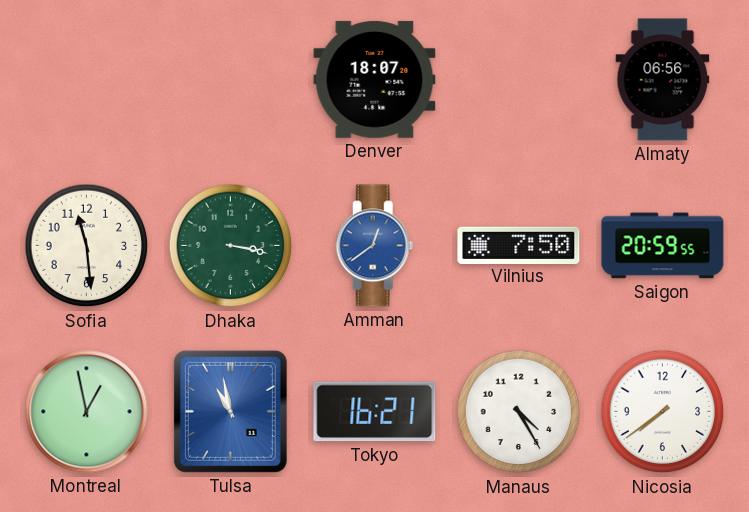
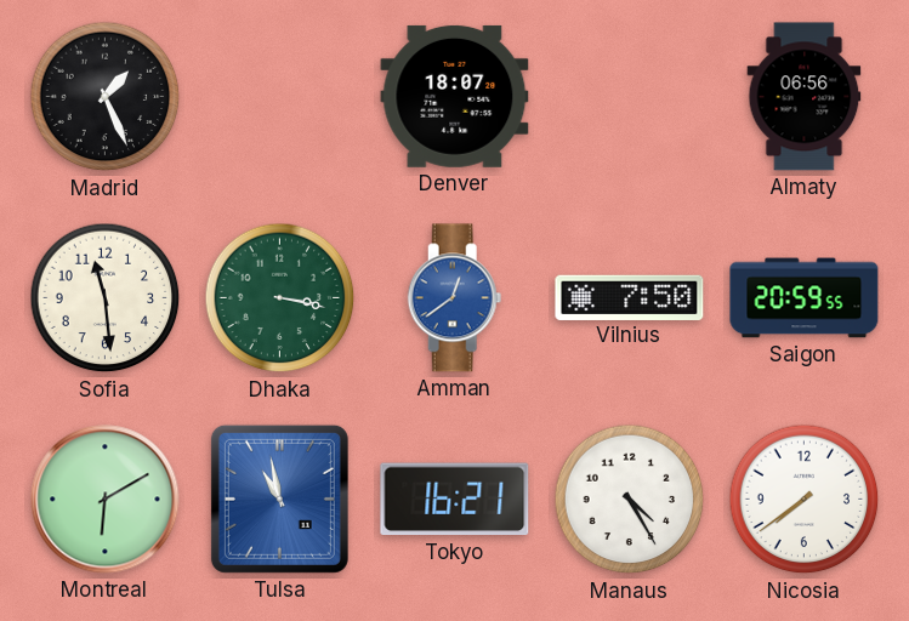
Madrid: none -> 1:26
Montreal: 12:58 -> 6:10
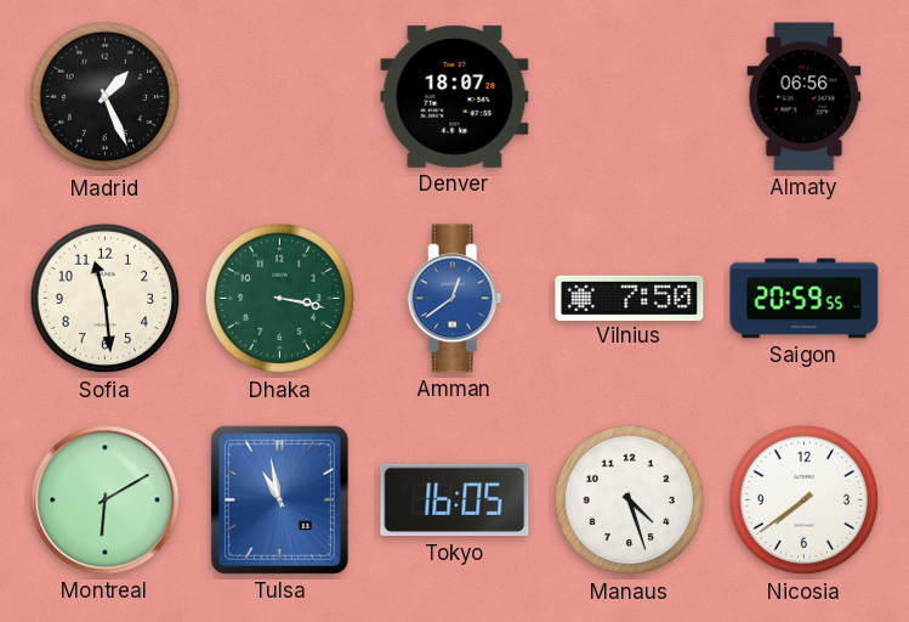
Tokyo: 16:21 -> 16:05
Manaus: 4:25 -> 4:27
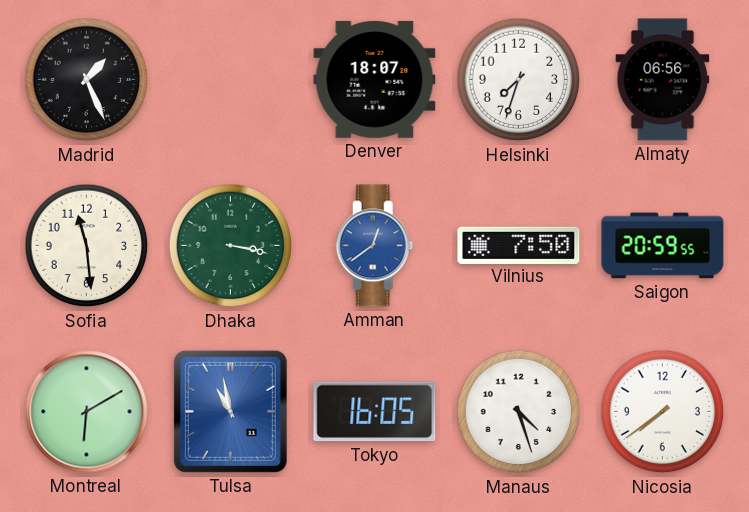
Helsinki: none -> 7:33
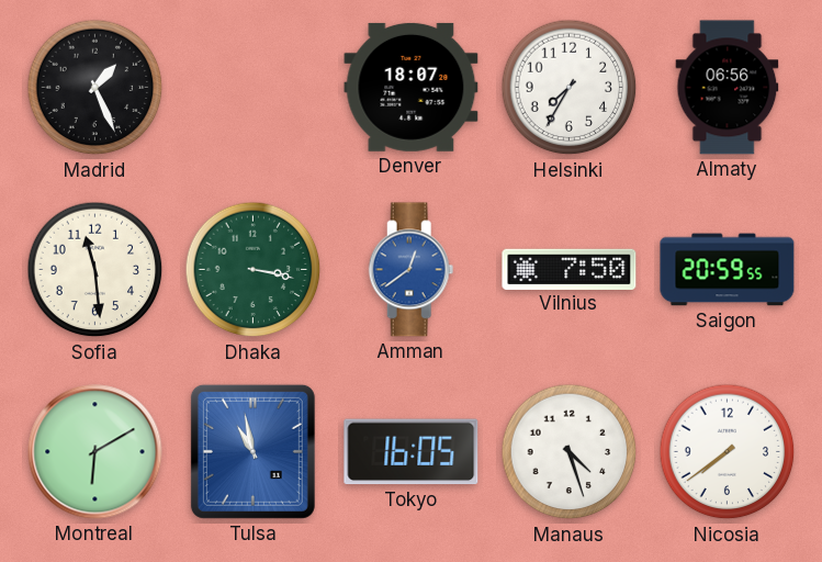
Helsinki: 7:33 -> 7:35
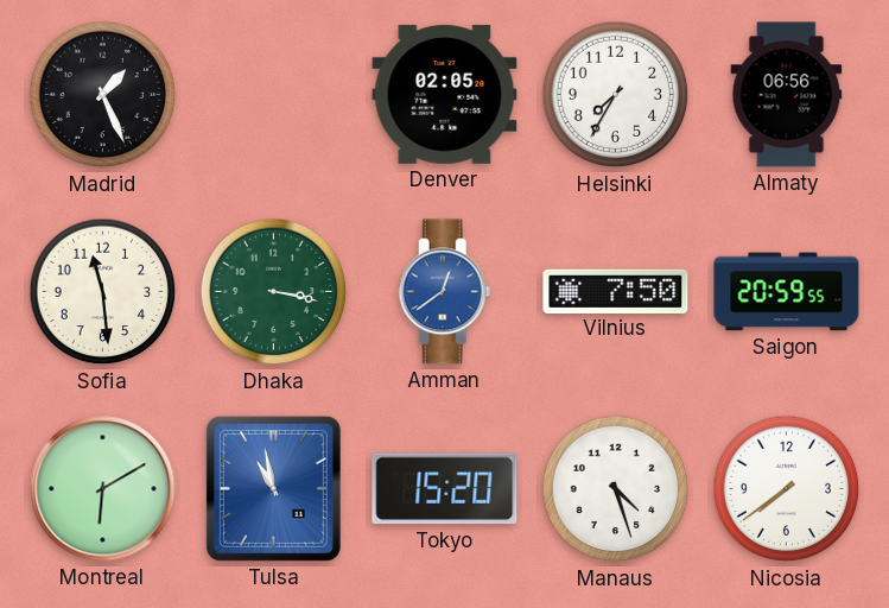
Denver: 18:07 -> 02:05
Tokyo: 16:05 -> 15:20
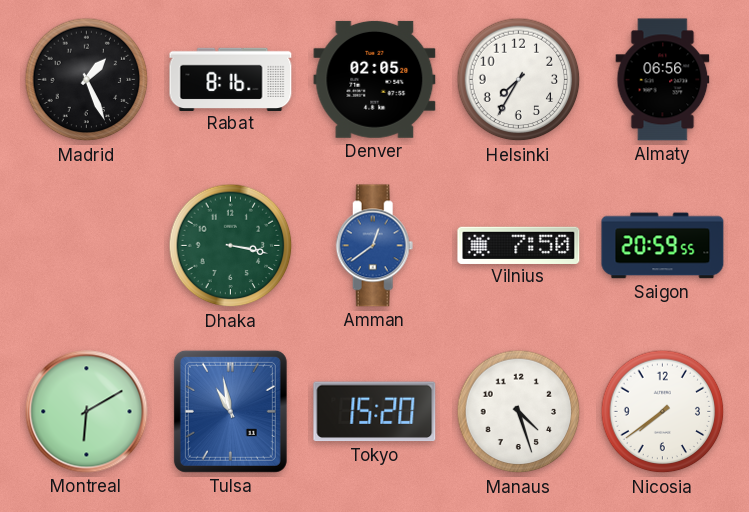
Rabat: none -> 8:16
Sofia: 11:29 -> none
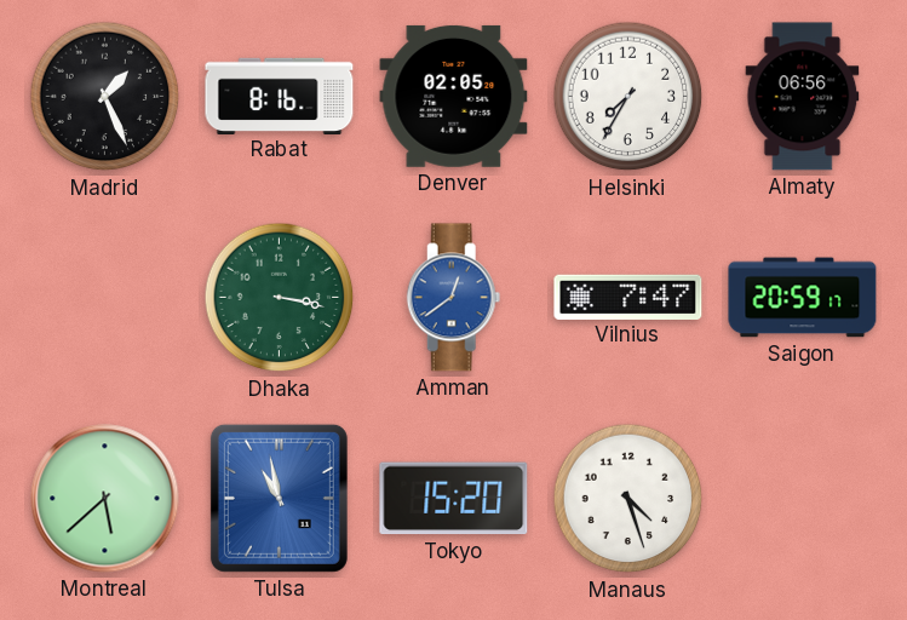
Vilnius: 7:50 -> 7:47
Saigon: 20:59:55 -> 20:59:17
Montreal: 6:10 -> 5:38
Nicosia: 7:39 -> none
